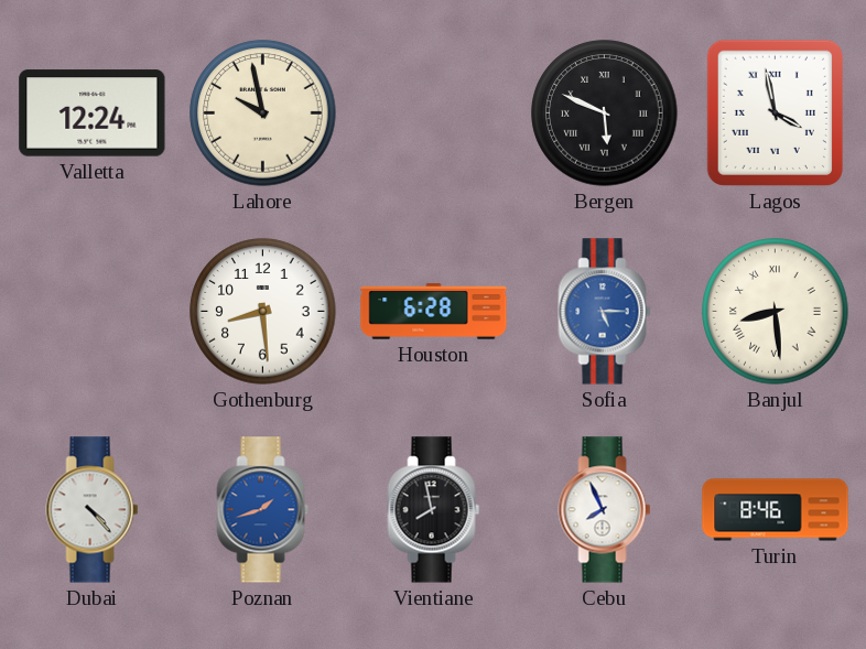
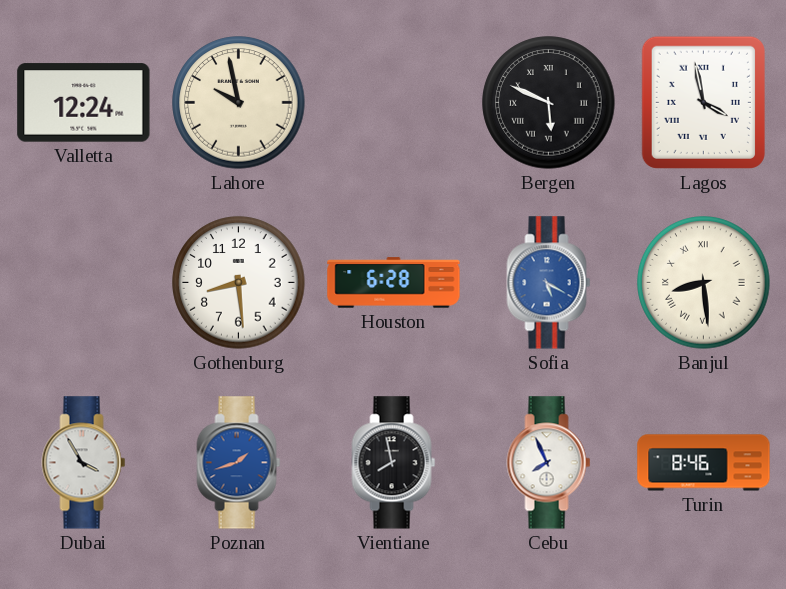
Sofia: 5:15 -> 5:20
Dubai: 4:23 -> 3:55
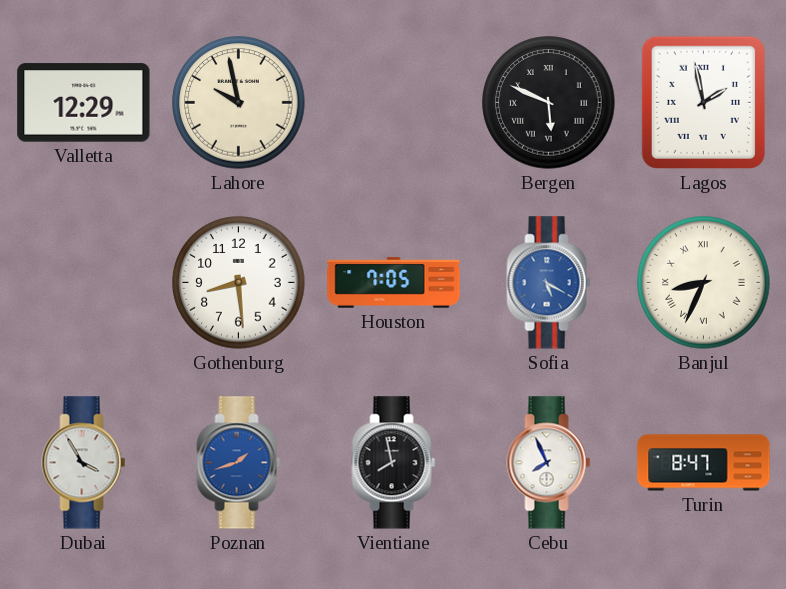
Valletta: 12:24 -> 12:29
Lagos: 3:58 -> 1:58
Houston: 6:28 -> 7:05
Banjul: 8:29 -> 8:34
Turin: 8:46 -> 8:47
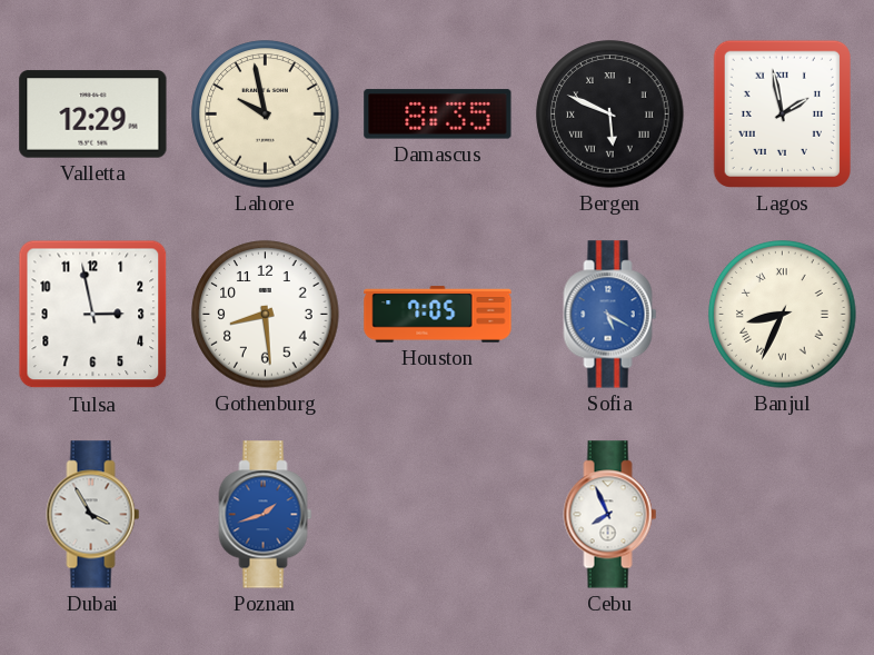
Damascus: none -> 8:35
Tulsa: none -> 2:58
Vientiane: 7:58 -> none
Turin: 8:47 -> none
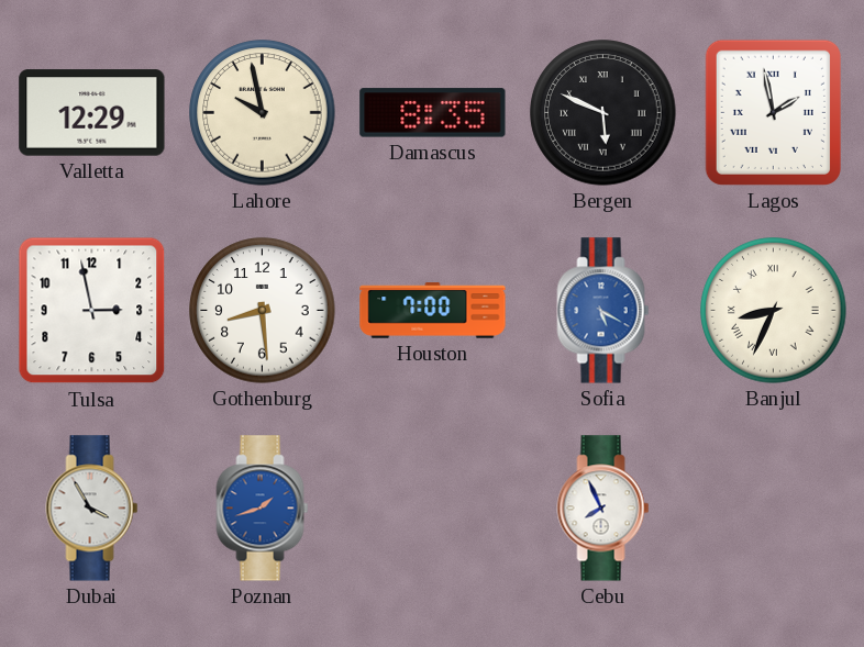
Houston: 7:05 -> 7:00
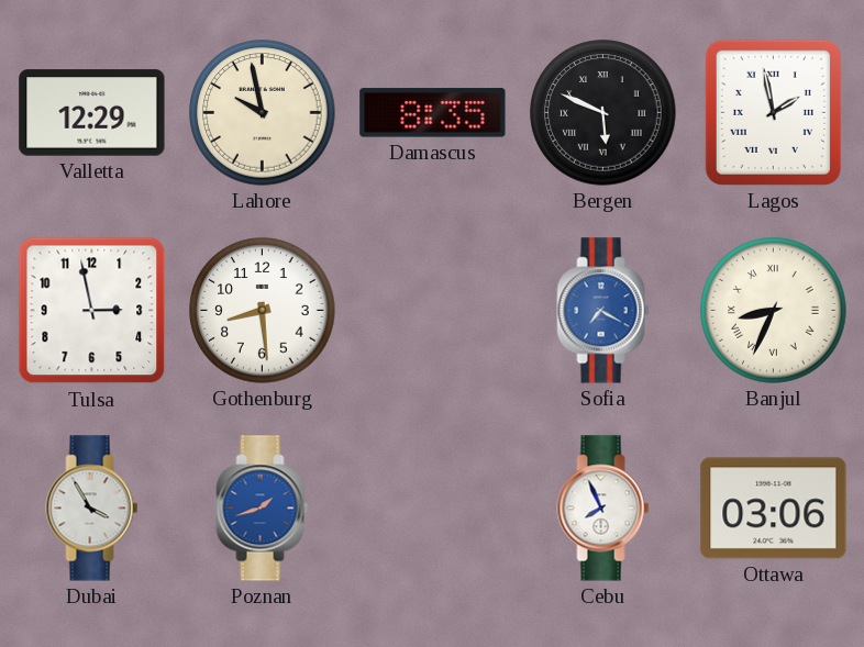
Houston: 7:00 -> none
Sofia: 5:20 -> 7:20
Ottawa: none -> 03:06
